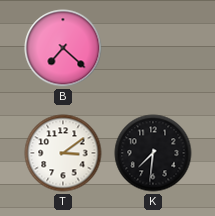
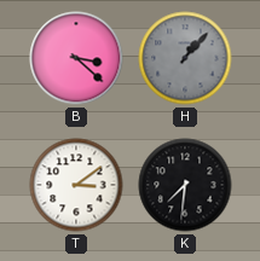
B: 7:22 -> 3:22
H: none -> 1:07
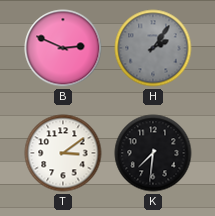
B: 3:22 -> 2:49
H: 1:07 -> 2:06
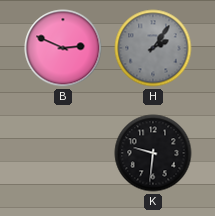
T: 3:09 -> none
K: 7:31 -> 9:31
